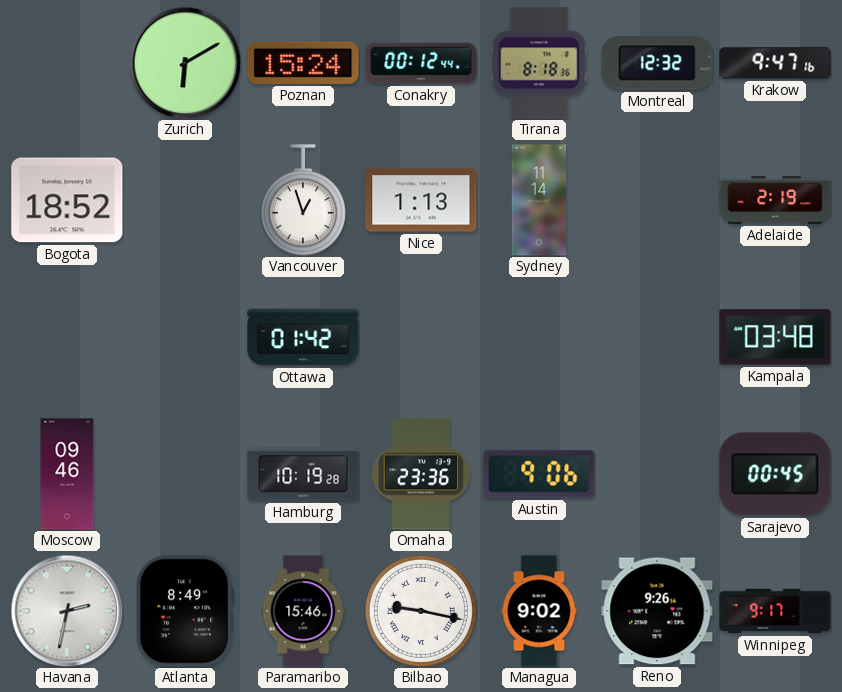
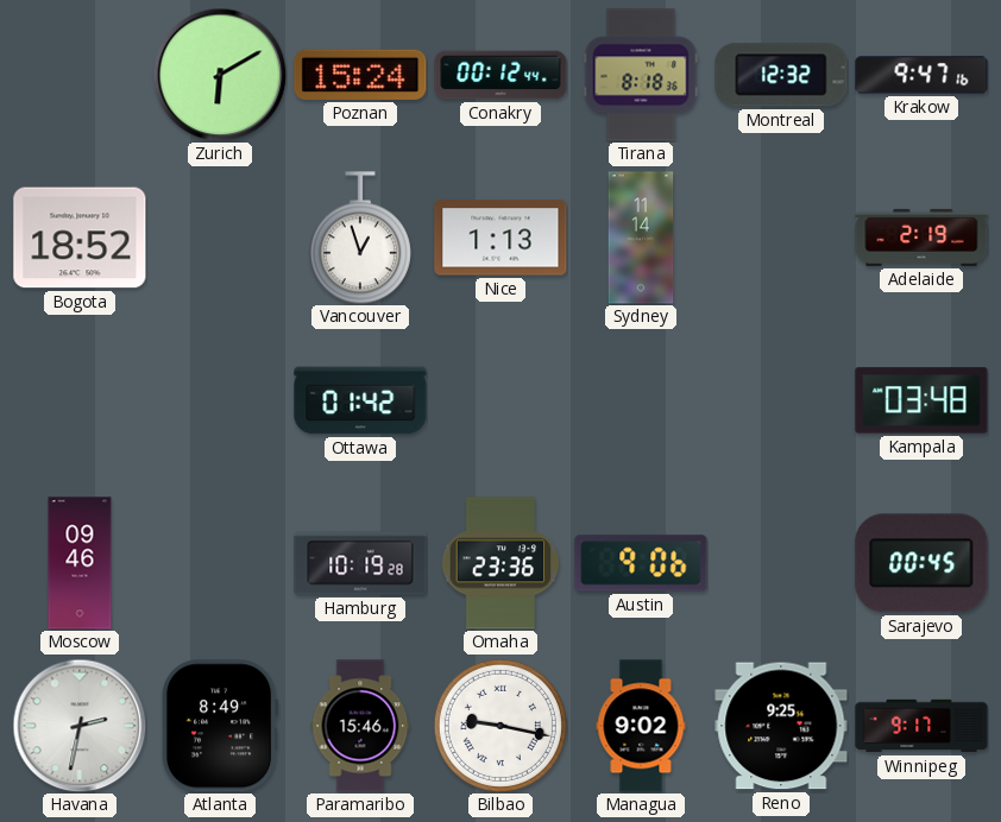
Reno: 9:26 -> 9:25
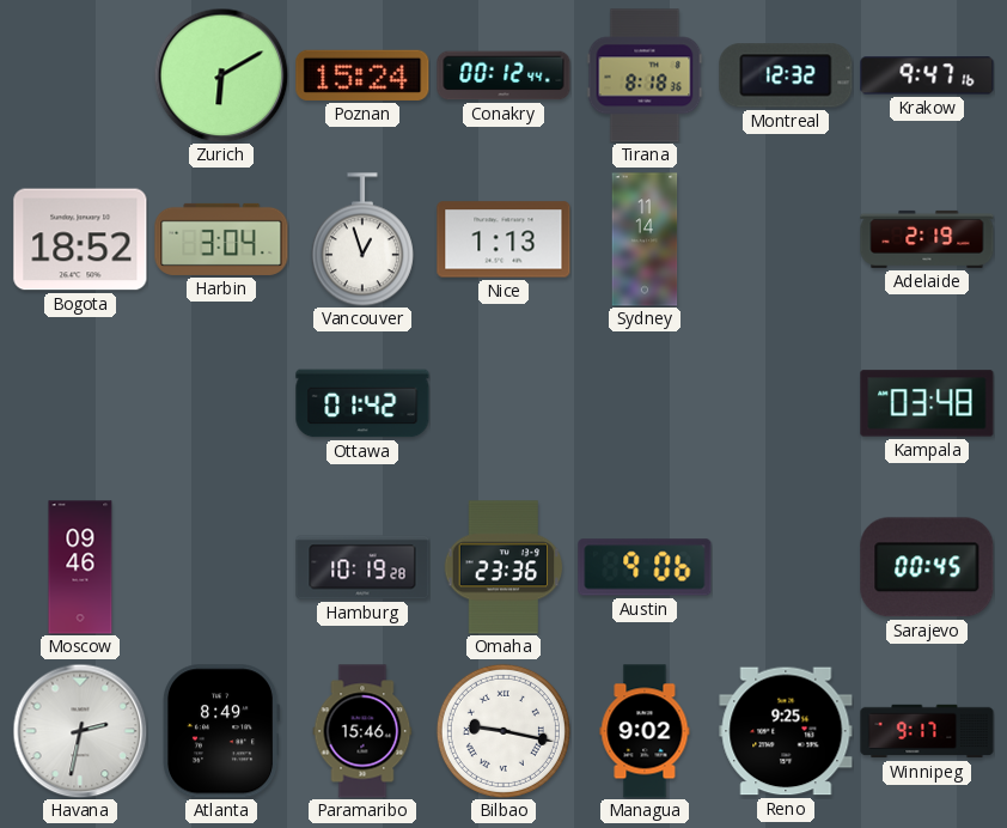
Harbin: none -> 3:04
